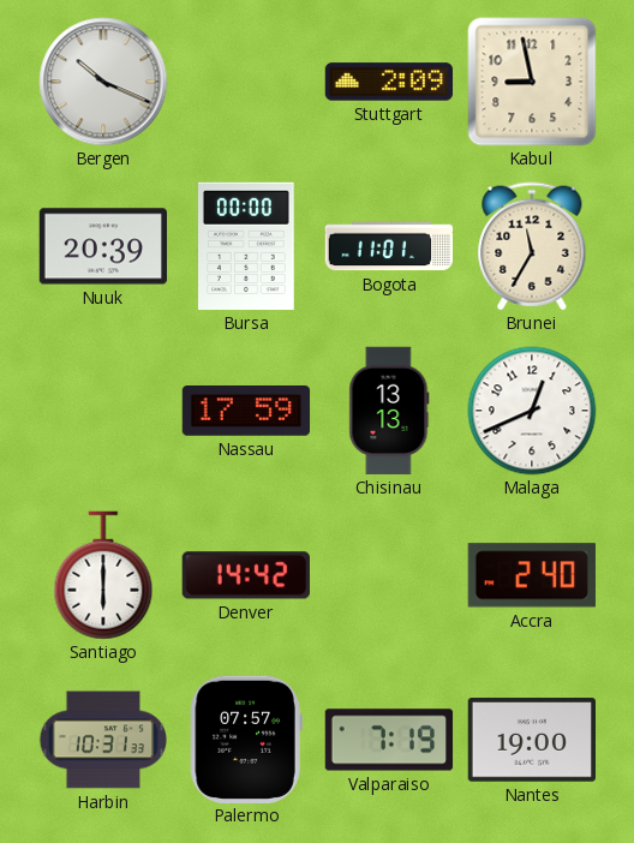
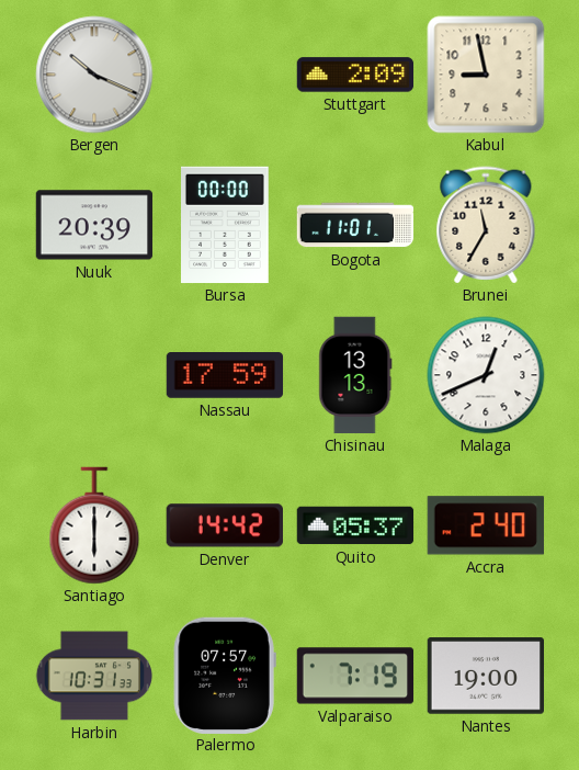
Quito: none -> 05:37
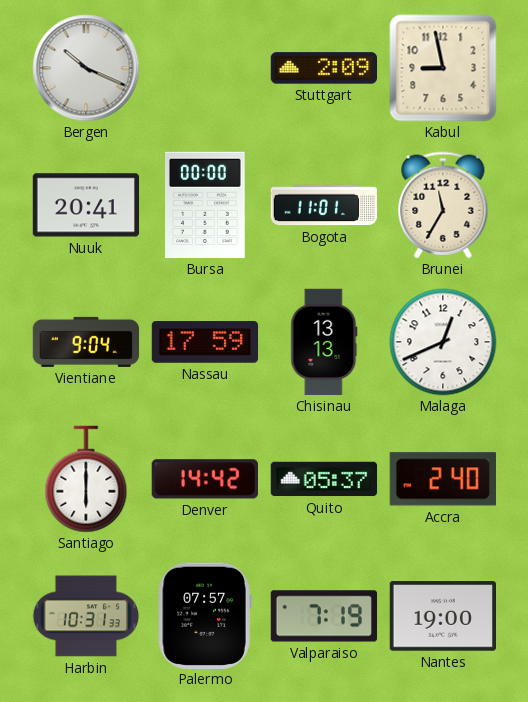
Nuuk: 20:39 -> 20:41
Vientiane: none -> 9:04
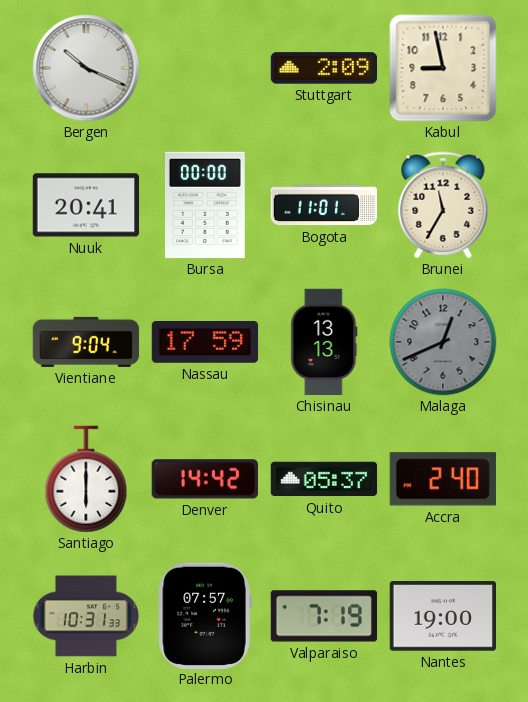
Malaga dial: white -> grey
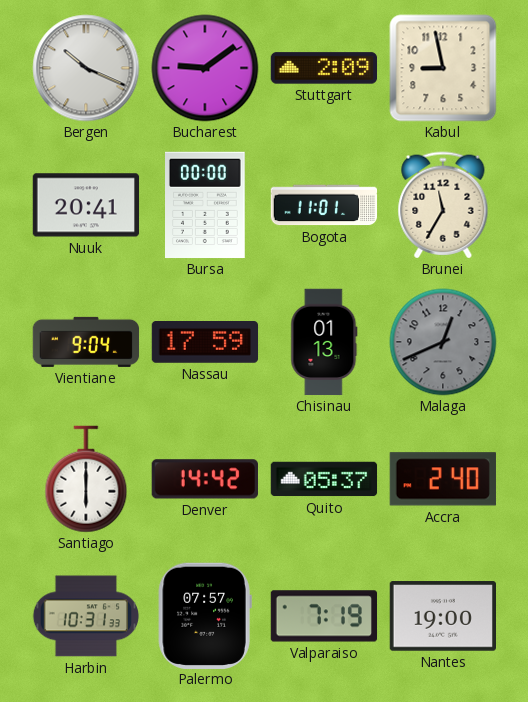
Bucharest: none -> 9:09
Chisinau: 13:13 -> 01:13
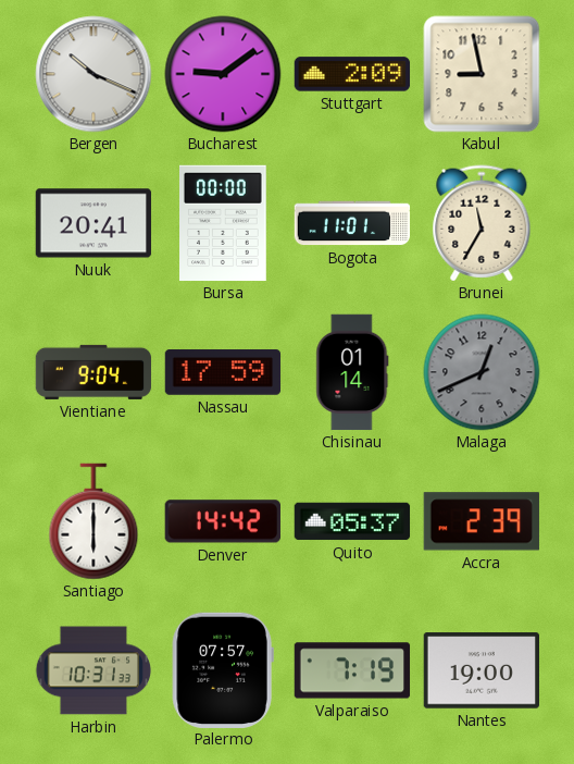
Chisinau: 01:13 -> 01:14
Accra: 2:40 -> 2:39
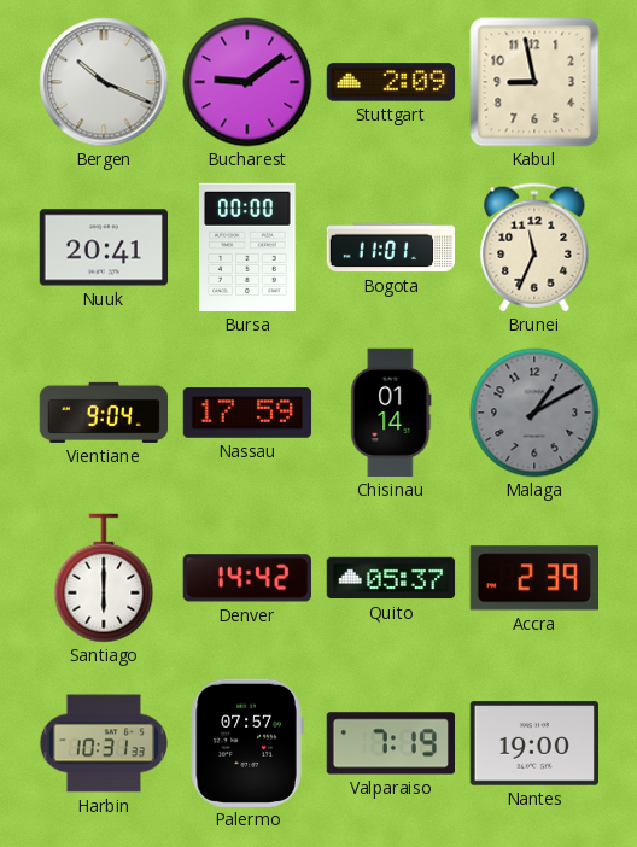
Brunei: 11:35 -> 11:34
Malaga: 12:41 -> 1:10
